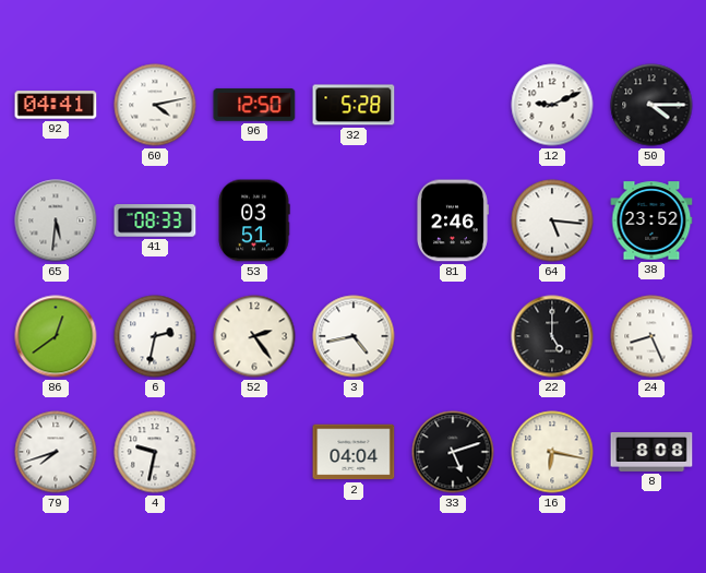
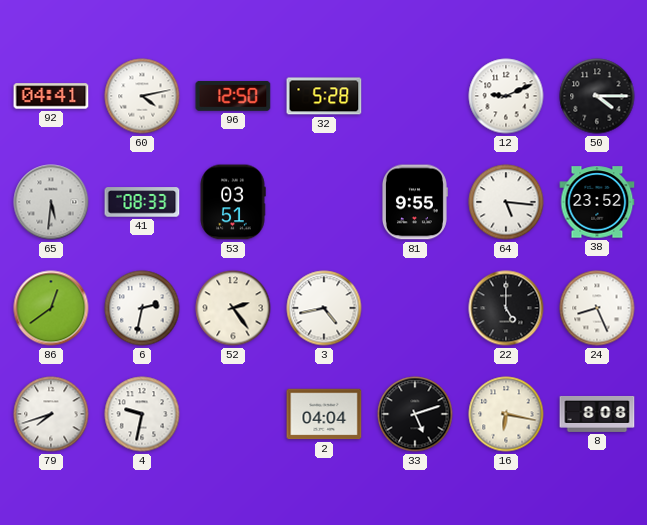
81: 2:46 -> 9:55
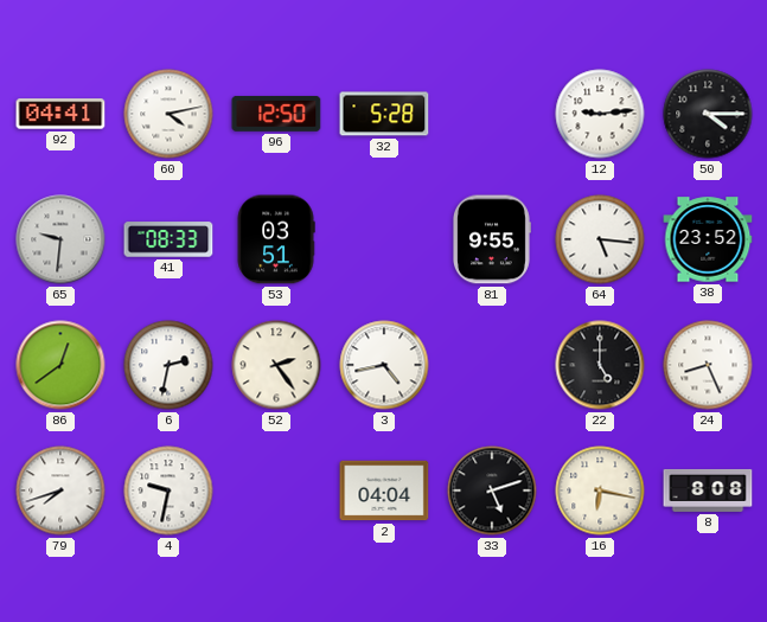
12: 9:11 -> 9:14
65: 5:31 -> 9:31
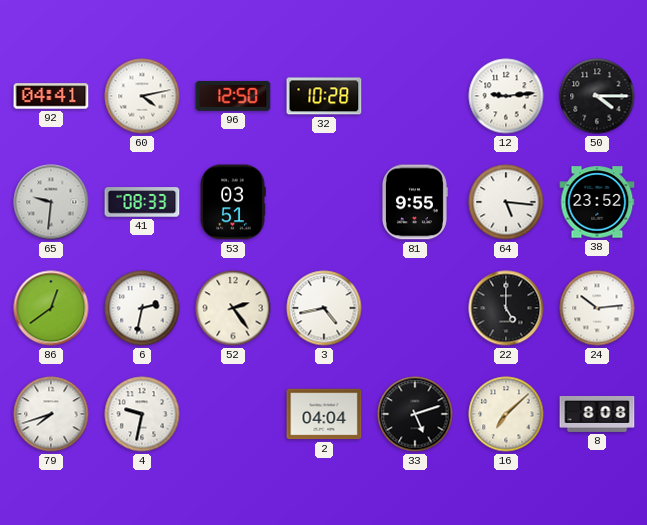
32: 5:28 -> 10:28
24: 8:26 -> 10:14
16: 6:17 -> 7:08
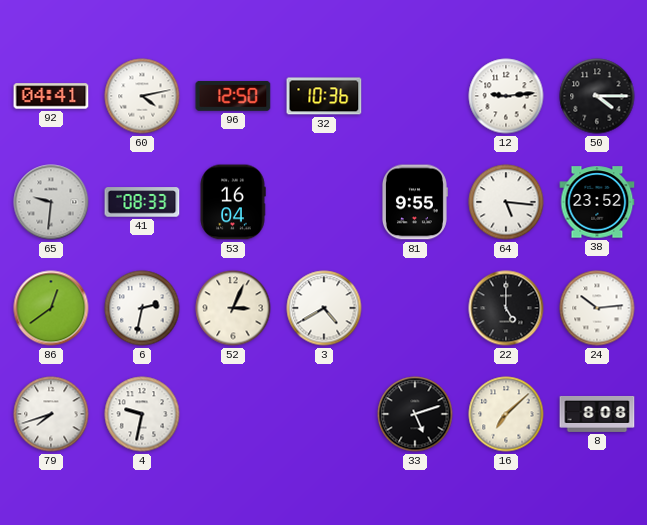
32: 10:28 -> 10:36
53: 03:51 -> 16:04
52: 2:24 -> 3:04
3: 4:43 -> 4:40
2: 04:04 -> none
